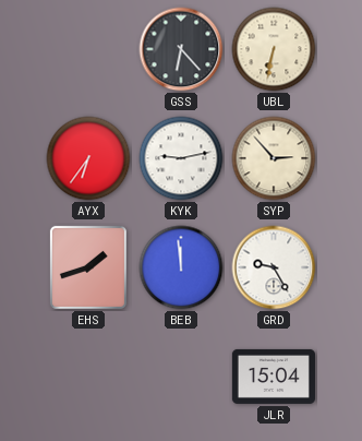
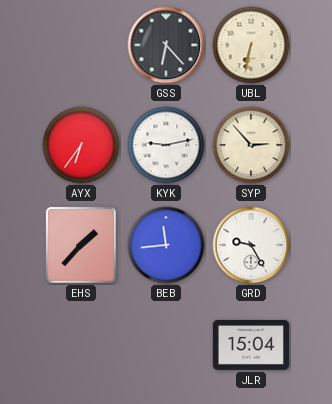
EHS: 1:42 -> 1:37
BEB: 11:59 -> 11:44
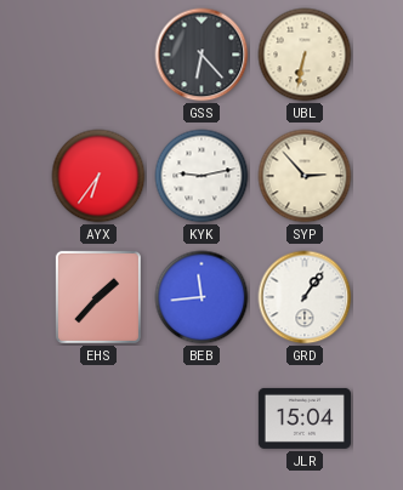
GRD: 9:25 -> 1:06
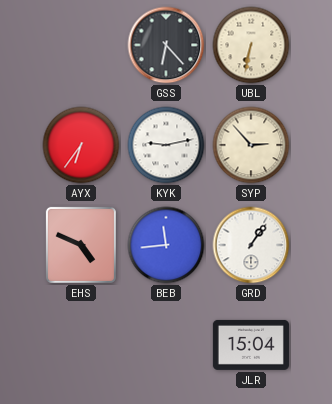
EHS: 1:37 -> 4:49
